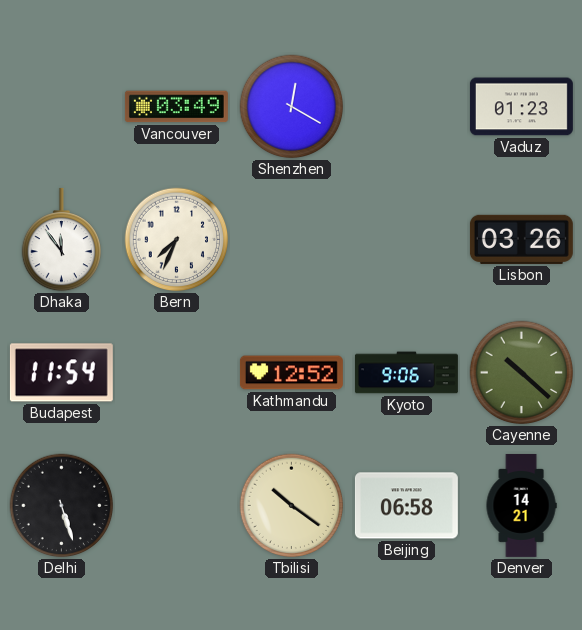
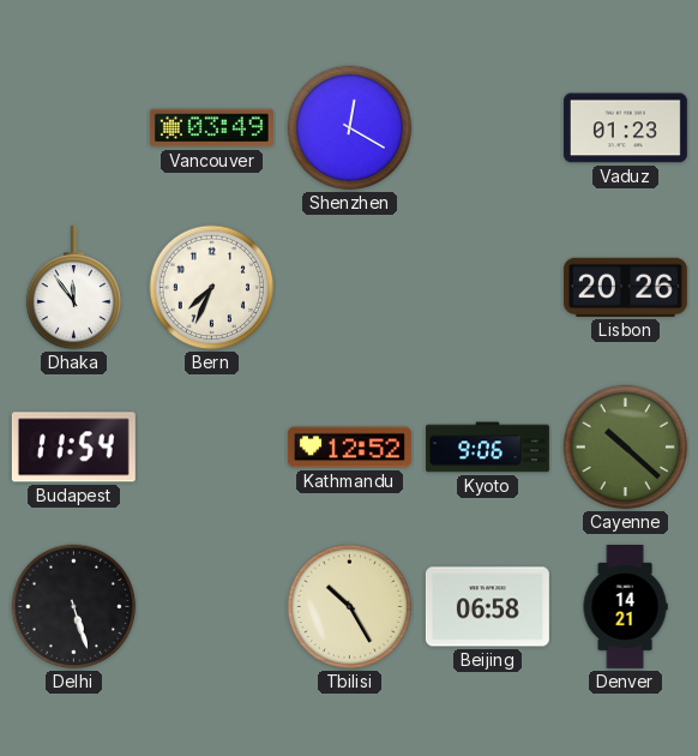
Lisbon: 03:26 -> 20:26
Tbilisi: 10:21 -> 10:25
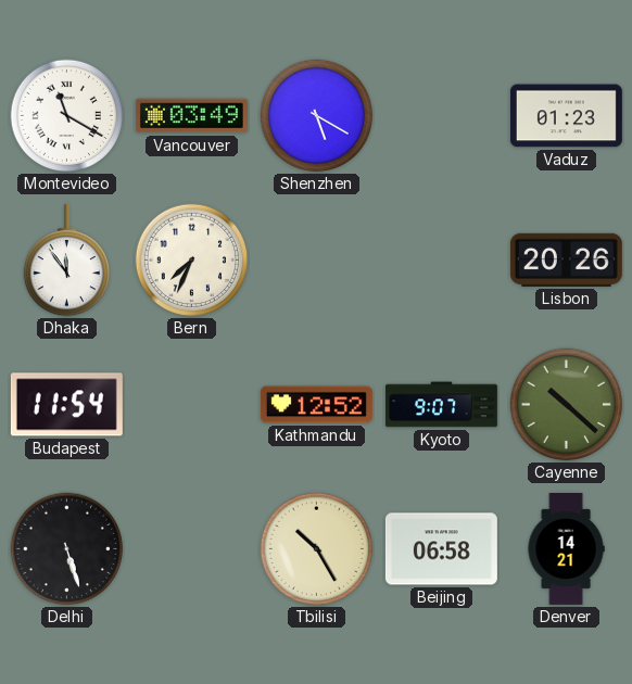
Montevideo: none -> 11:20
Shenzhen: 12:20 -> 5:20
Kyoto: 9:06 -> 9:07
